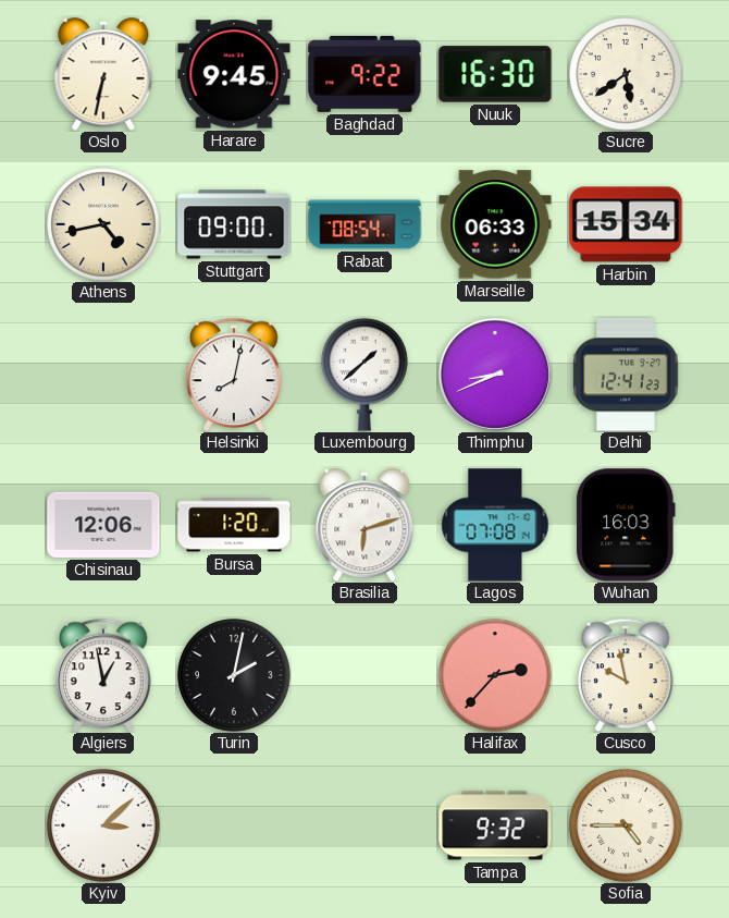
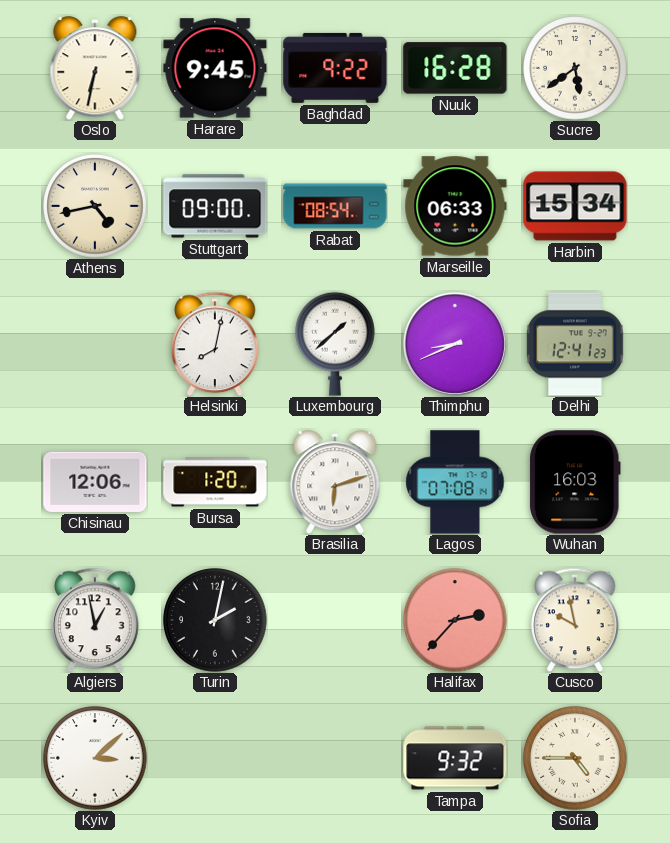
Nuuk: 16:30 -> 16:28
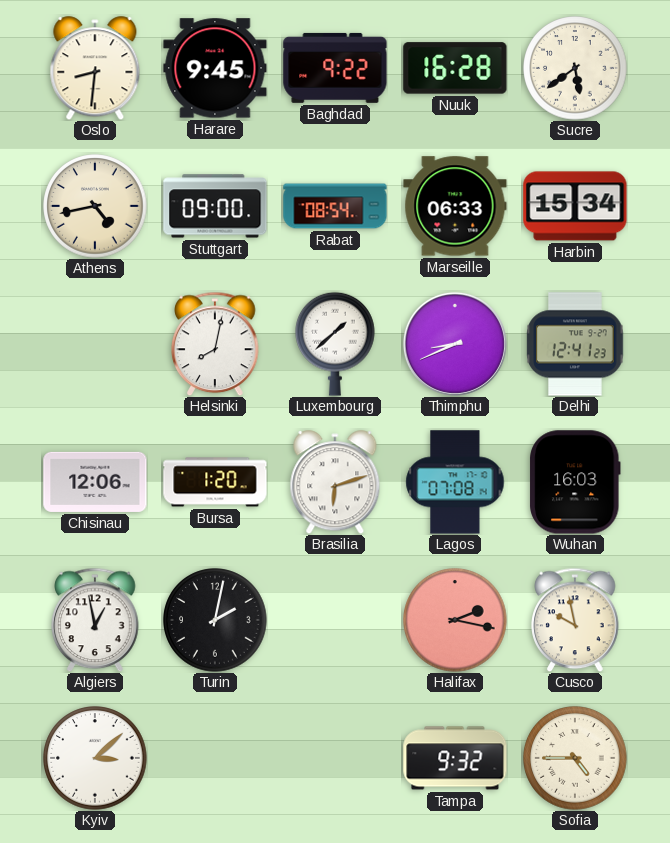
Oslo: 6:32 -> 8:31
Halifax: 2:37 -> 2:17
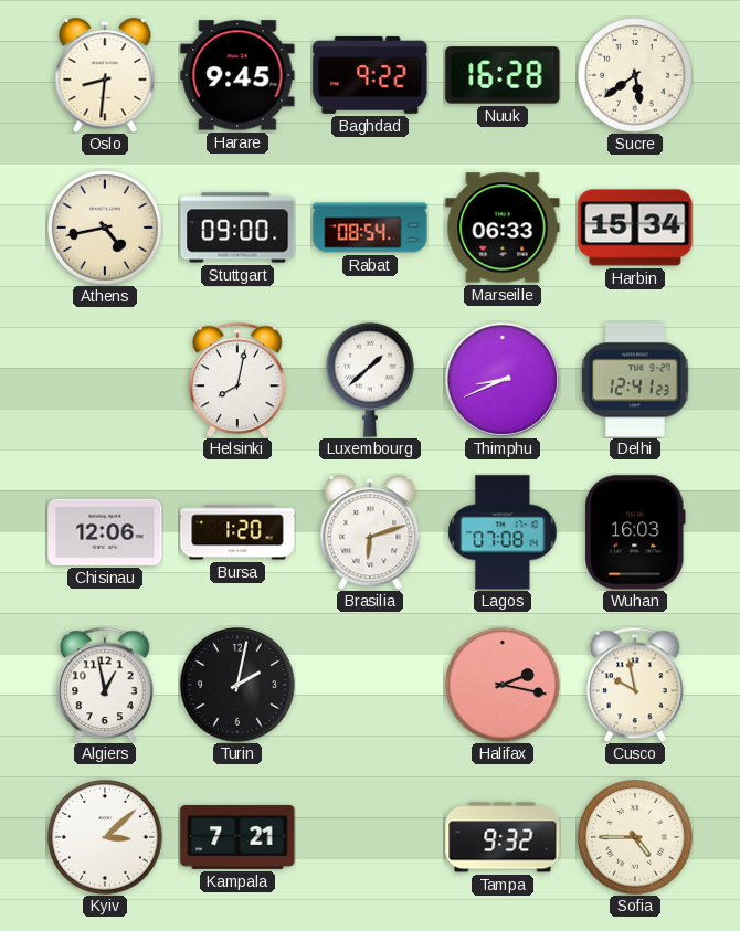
Kampala: none -> 7:21
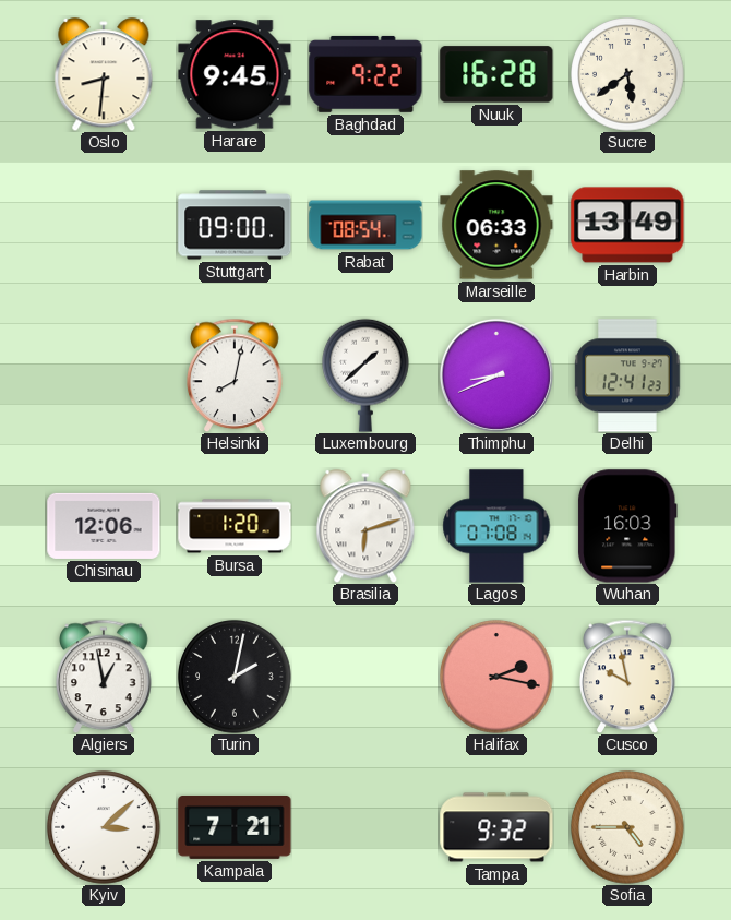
Athens: 4:43 -> none
Harbin: 15:34 -> 13:49
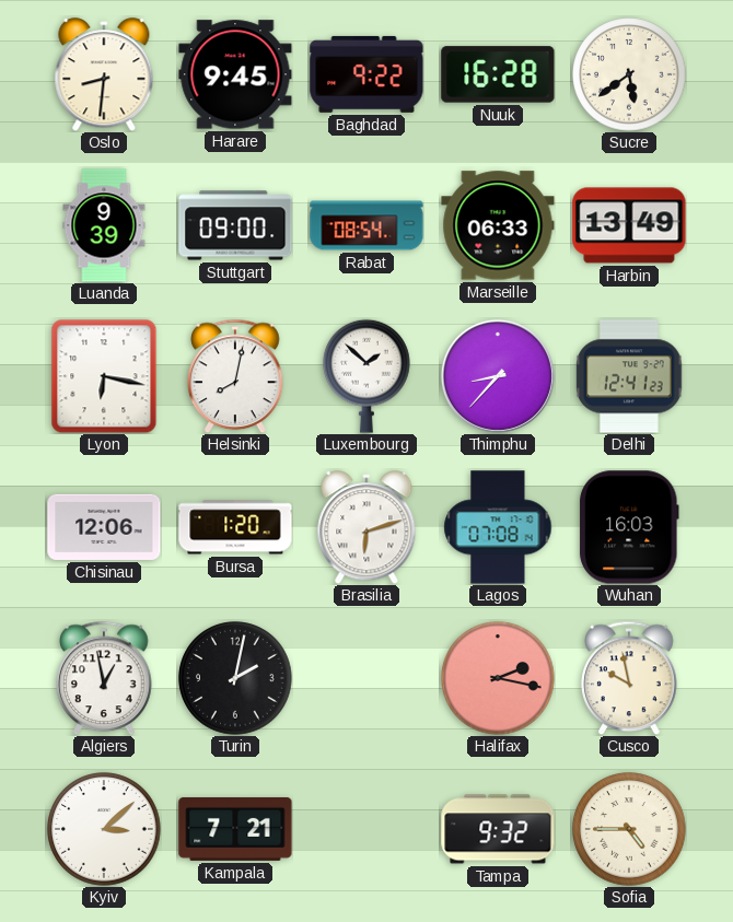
Luanda: none -> 9:39
Lyon: none -> 6:17
Luxembourg: 1:38 -> 1:52
Thimphu: 8:41 -> 8:37
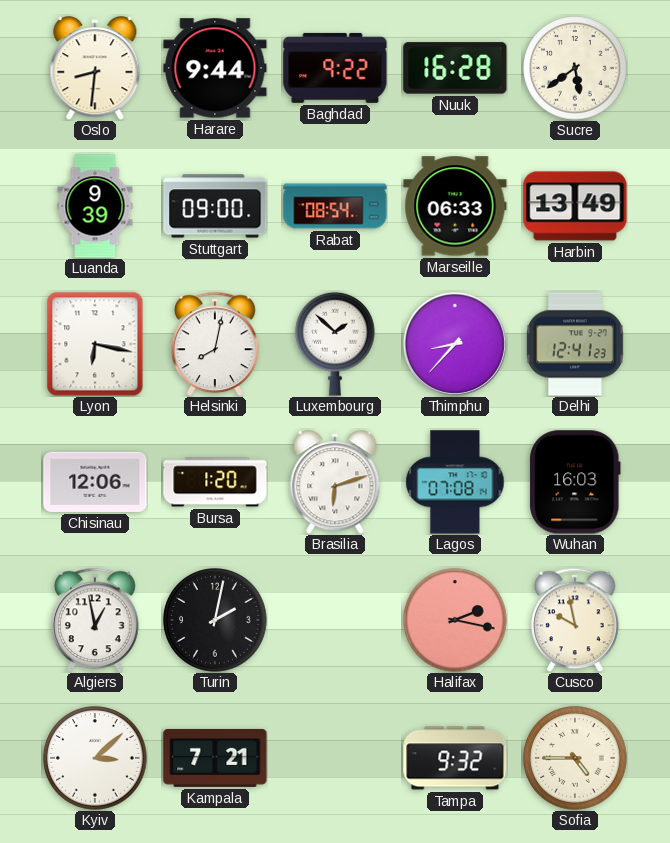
Harare: 9:45 -> 9:44
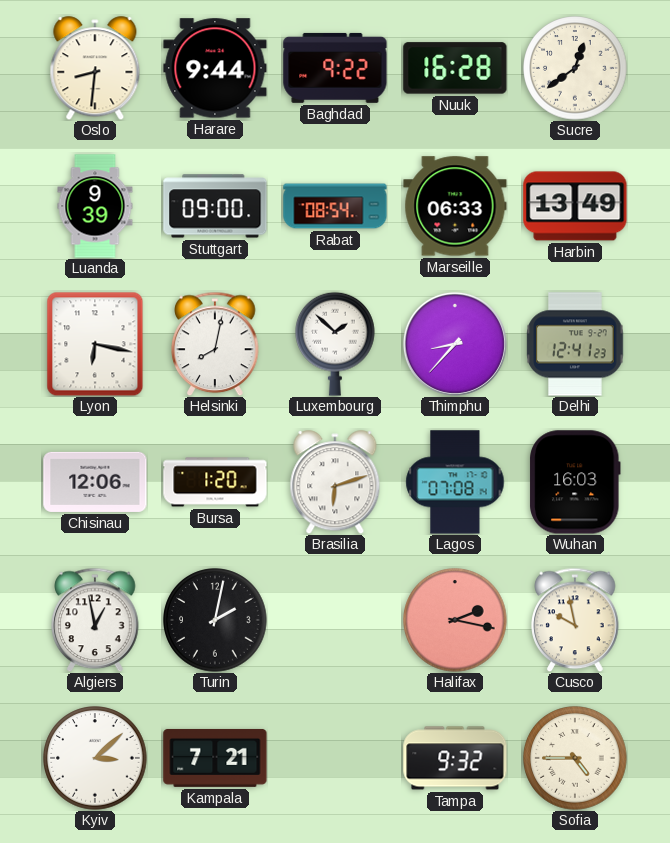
Sucre: 5:39 -> 12:39
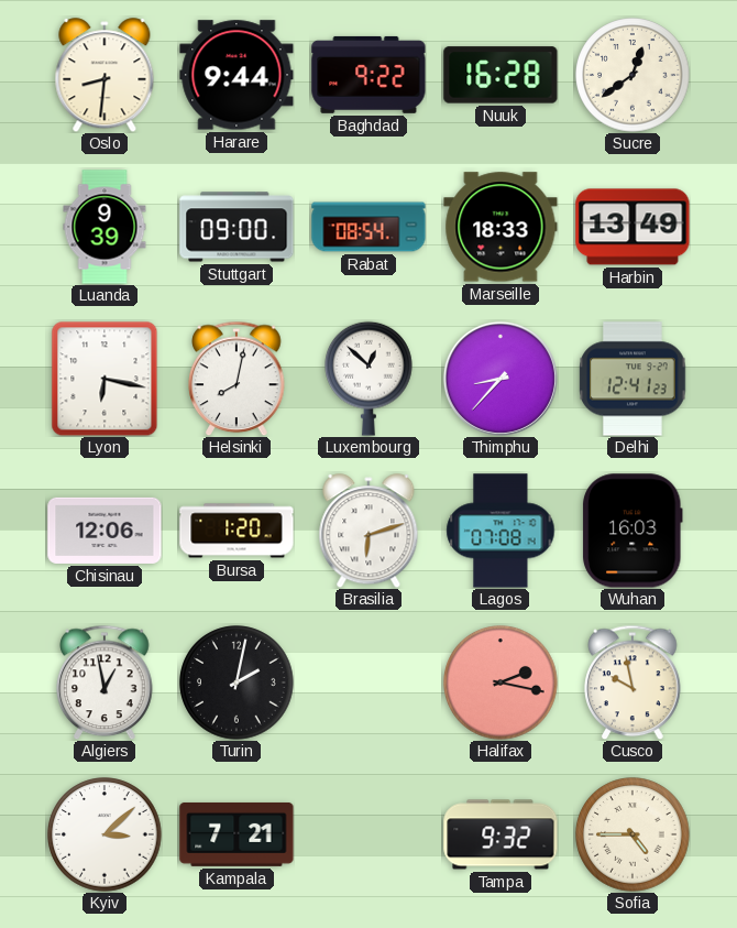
Marseille: 06:33 -> 18:33
Luxembourg: 1:52 -> 12:52
